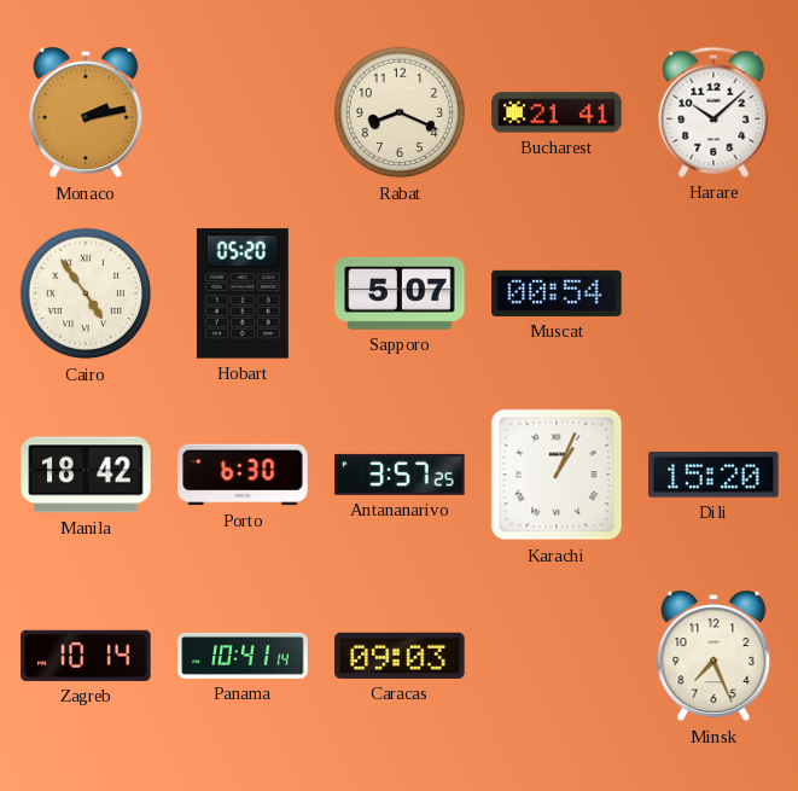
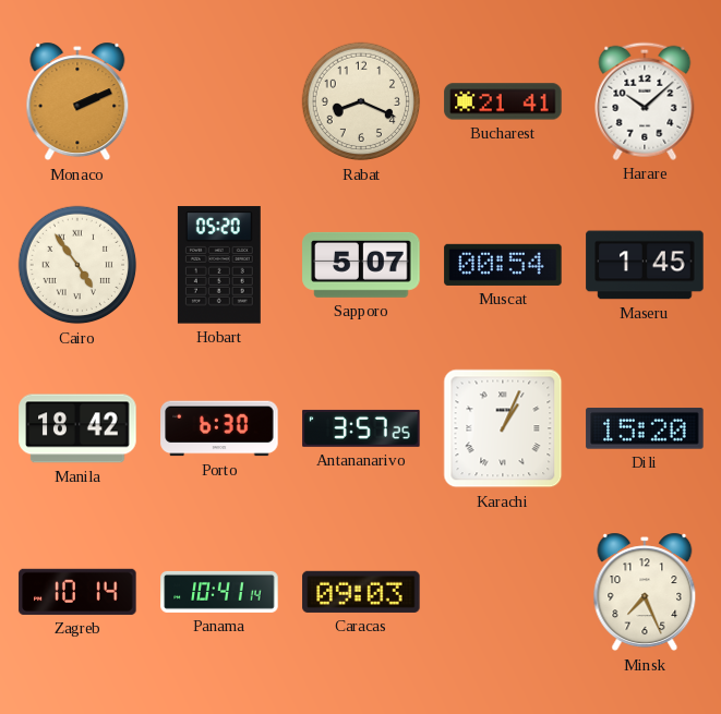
Monaco: 2:13 -> 2:11
Maseru: none -> 1:45
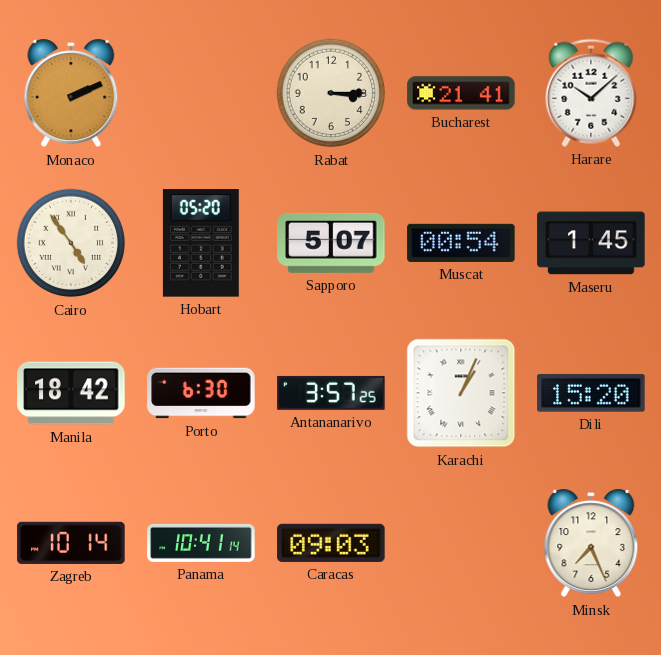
Rabat: 8:19 -> 3:15
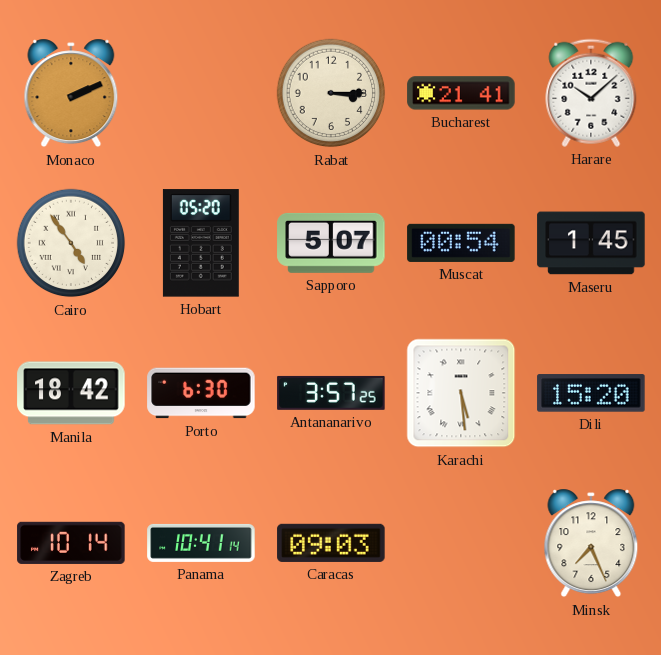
Karachi: 1:04 -> 5:29
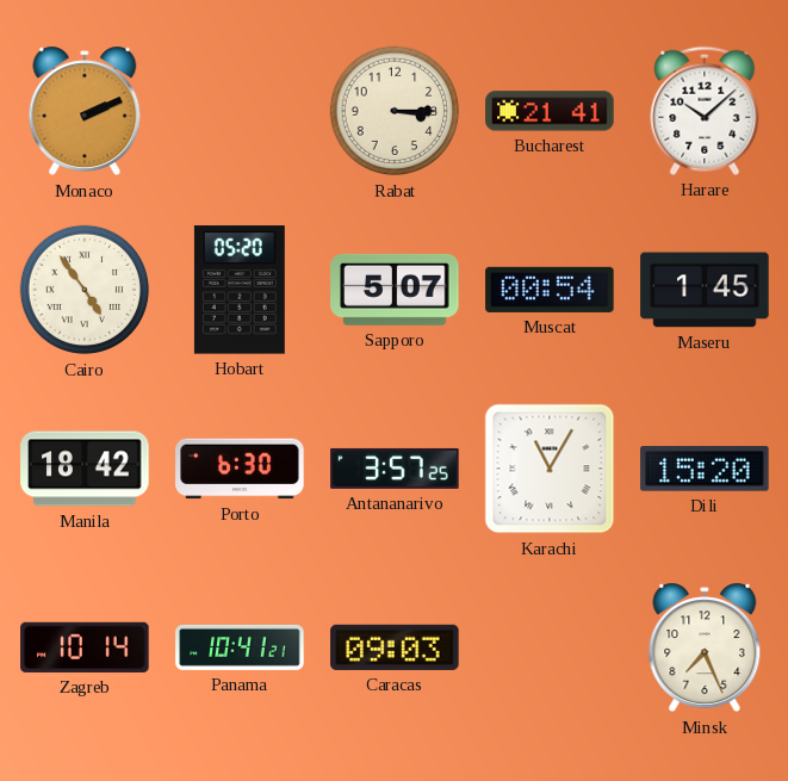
Karachi: 5:29 -> 11:05
Panama: 10:41:14 -> 10:41:21
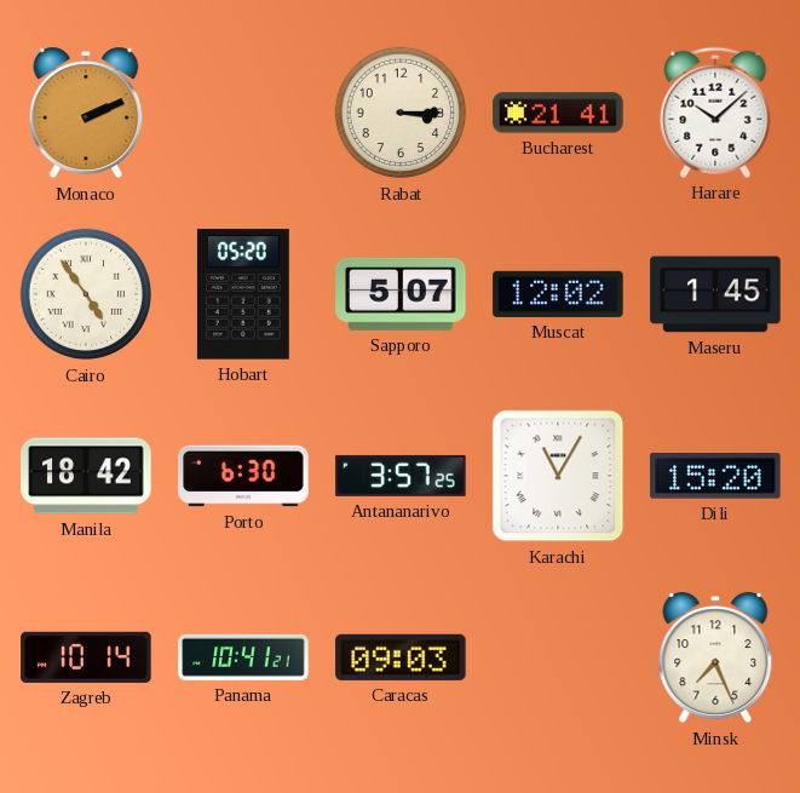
Muscat: 00:54 -> 12:02
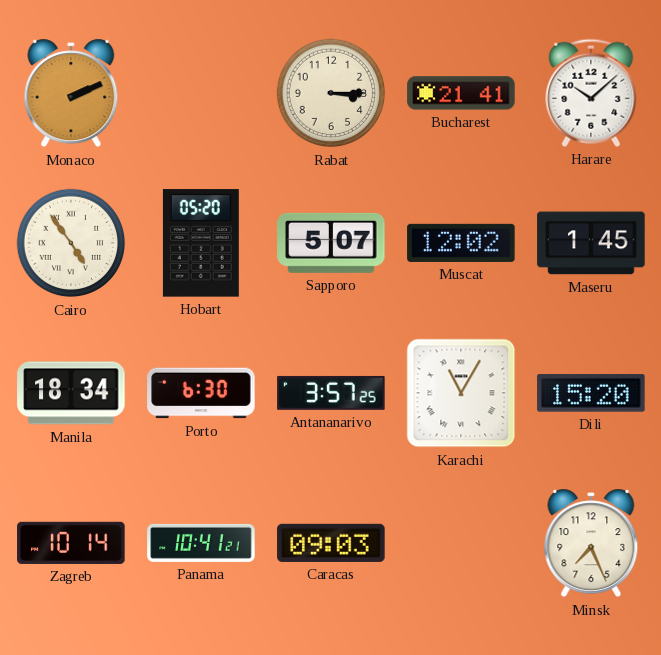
Manila: 18:42 -> 18:34
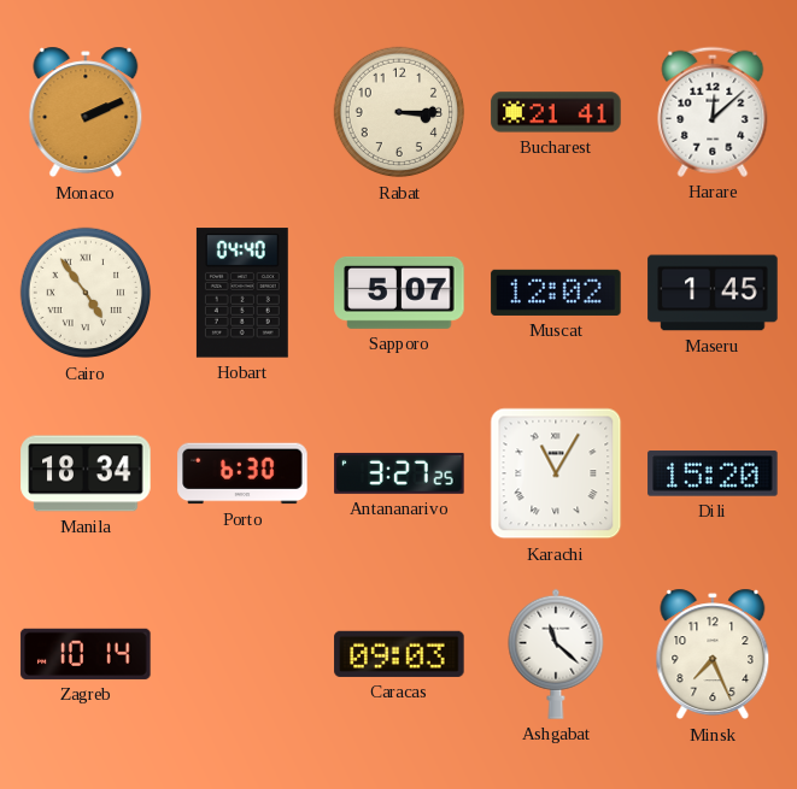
Harare: 10:08 -> 12:08
Hobart: 05:20 -> 04:40
Antananarivo: 3:57 -> 3:27
Panama: 10:41 -> none
Ashgabat: none -> 11:22
